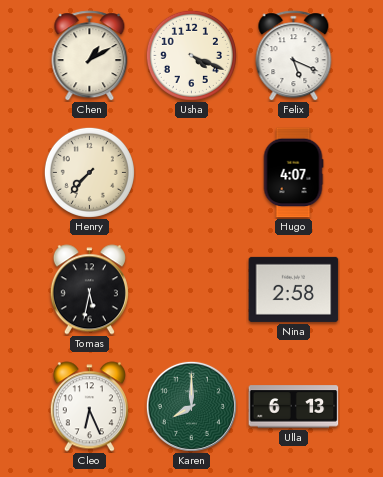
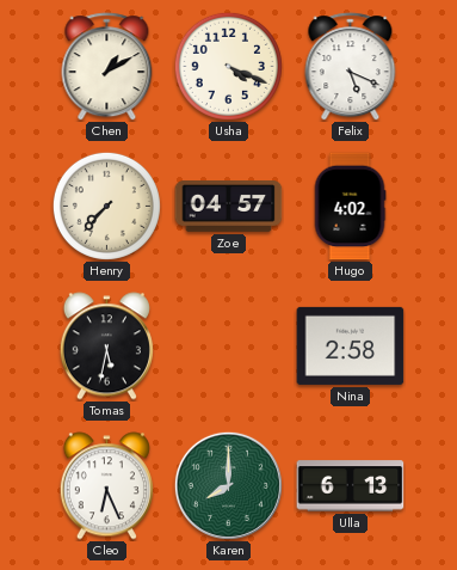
Zoe: none -> 04:57
Hugo: 4:07 -> 4:02
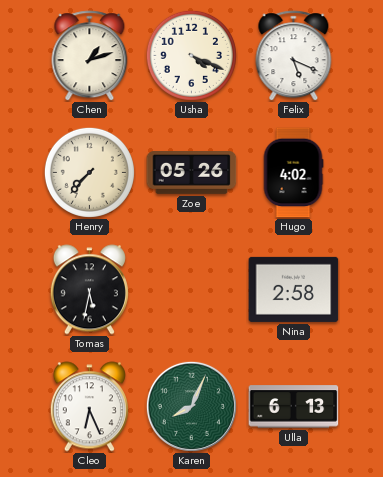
Chen: 1:10 -> 1:12
Zoe: 04:57 -> 05:26
Karen: 8:00 -> 8:04
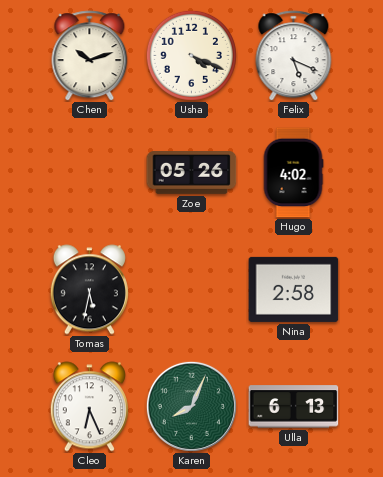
Chen: 1:12 -> 10:12
Henry: 7:37 -> none
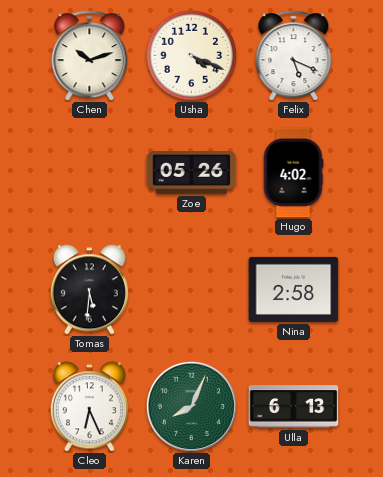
Tomas: 5:32 -> 5:31
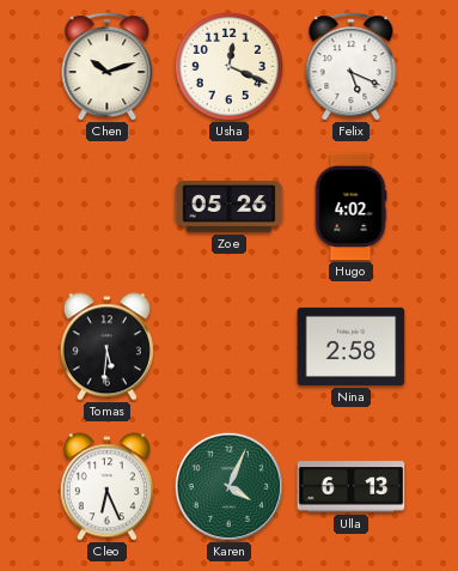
Usha: 4:19 -> 12:19
Karen: 8:04 -> 4:04
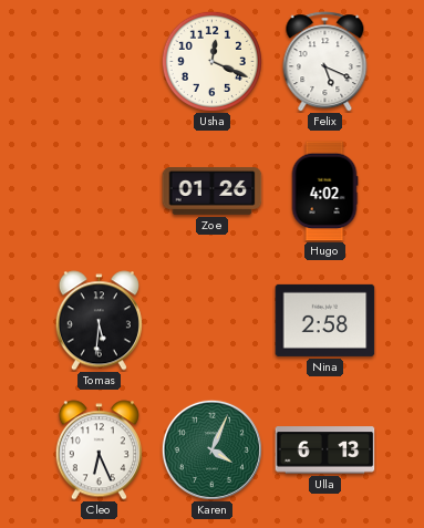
Chen: 10:12 -> none
Zoe: 05:26 -> 01:26
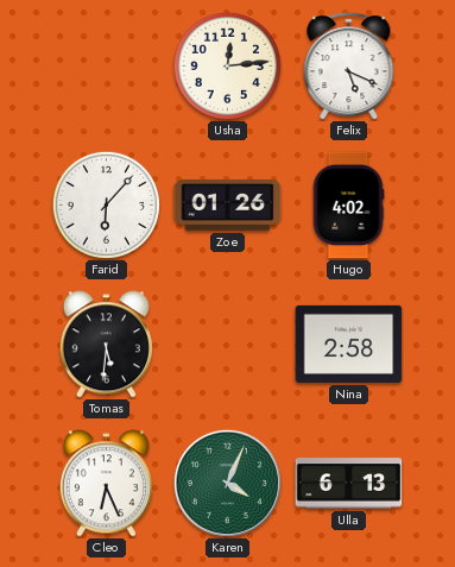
Usha: 12:19 -> 12:14
Farid: none -> 6:07
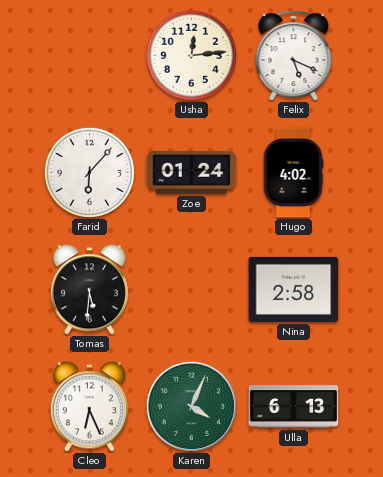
Zoe: 01:26 -> 01:24
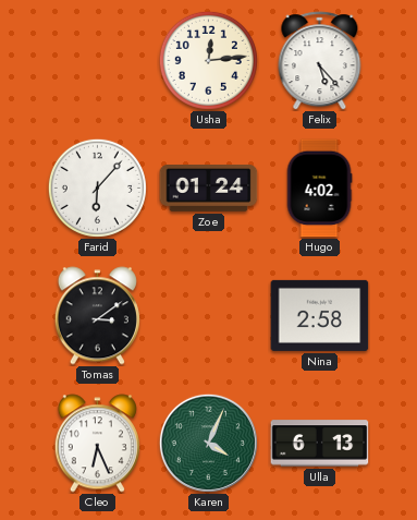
Felix: 5:19 -> 5:23
Tomas: 5:31 -> 3:09
